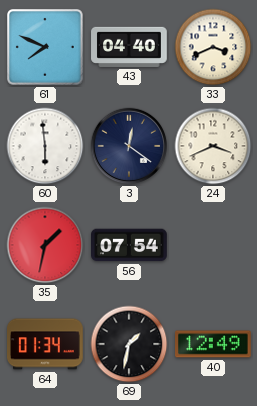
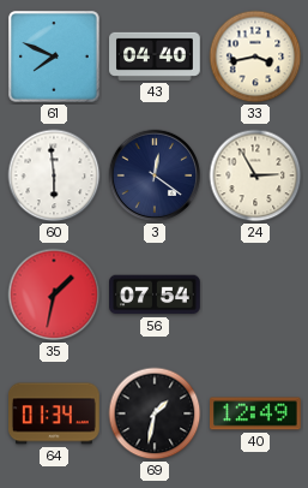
33: 3:41 -> 3:43
24: 3:41 -> 2:55
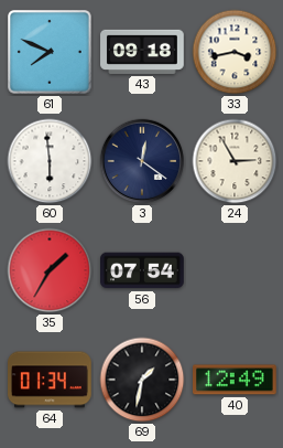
43: 04:40 -> 09:18
35: 1:32 -> 1:35
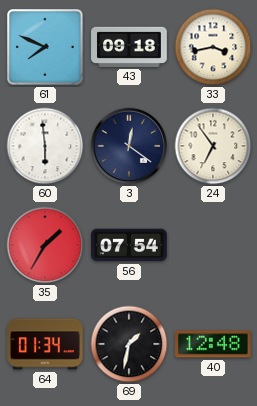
24: 2:55 -> 6:54
40: 12:49 -> 12:48
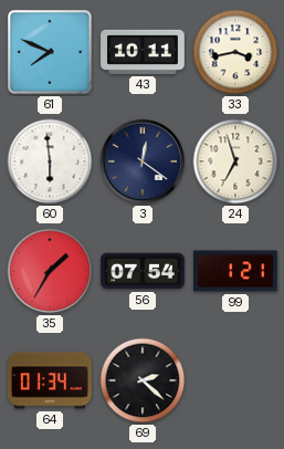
43: 09:18 -> 10:11
24: 6:54 -> 6:57
99: none -> 1:21
69: 1:32 -> 2:22
40: 12:48 -> none
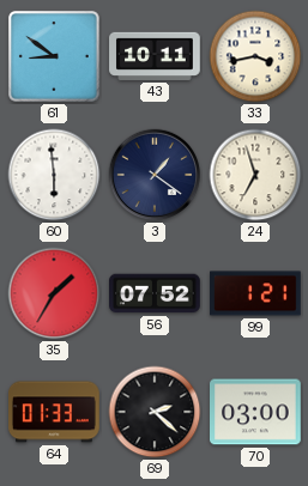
61: 7:49 -> 8:51
3: 12:21 -> 1:21
56: 07:54 -> 07:52
64: 01:34 -> 01:33
70: none -> 03:00
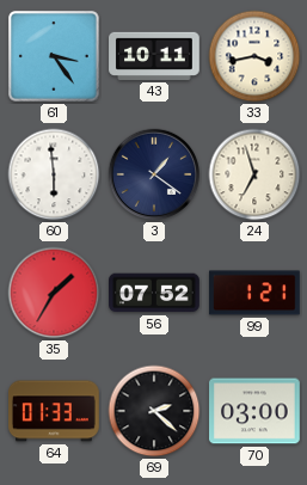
61: 8:51 -> 3:24
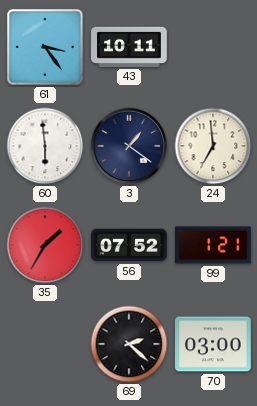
33: 3:43 -> none
24: 6:57 -> 6:59
64: 01:33 -> none
